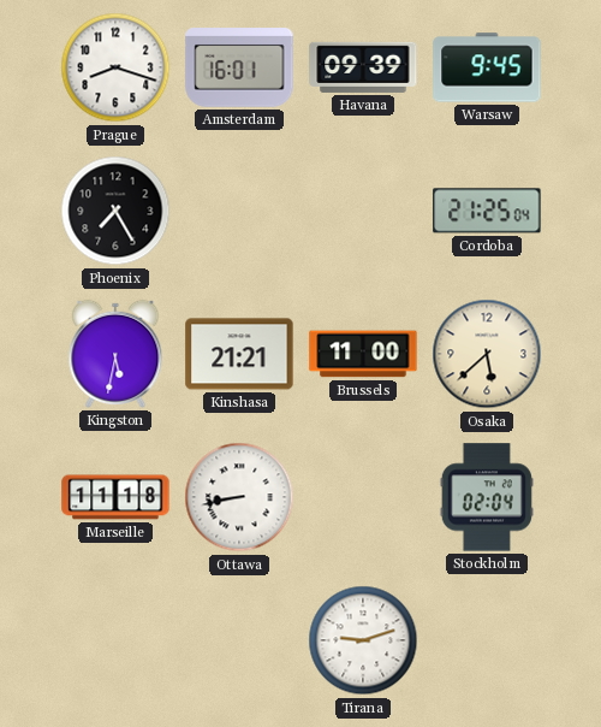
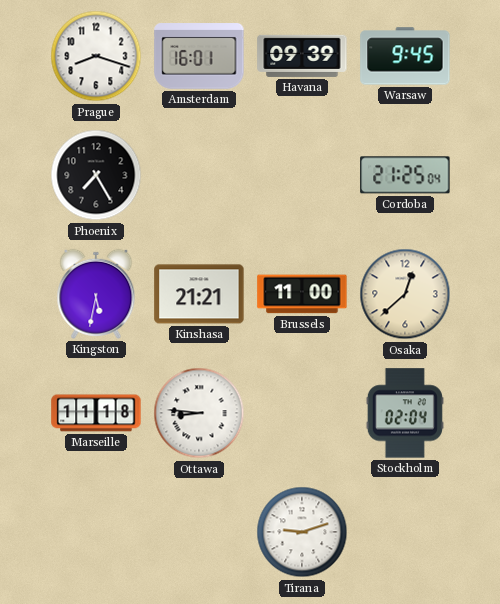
Osaka: 5:38 -> 12:38
Ottawa: 8:43 -> 8:46
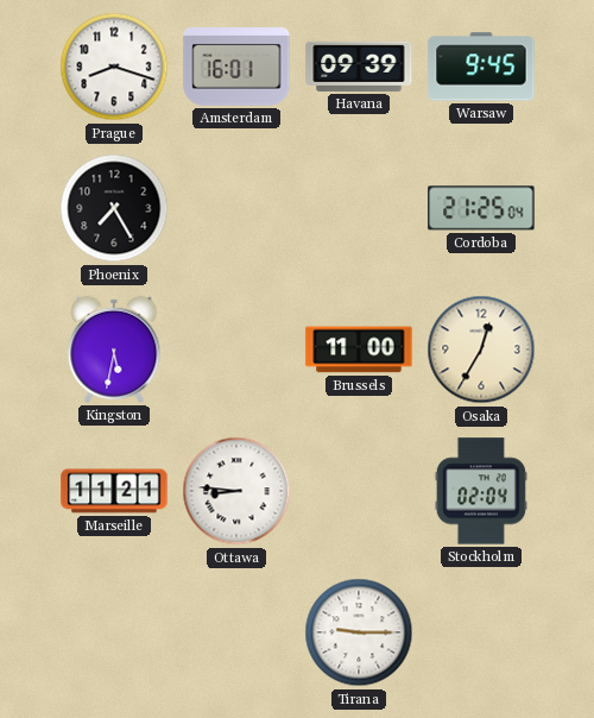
Kinshasa: 21:21 -> none
Osaka: 12:38 -> 12:35
Marseille: 11:18 -> 11:21
Tirana: 9:12 -> 9:15
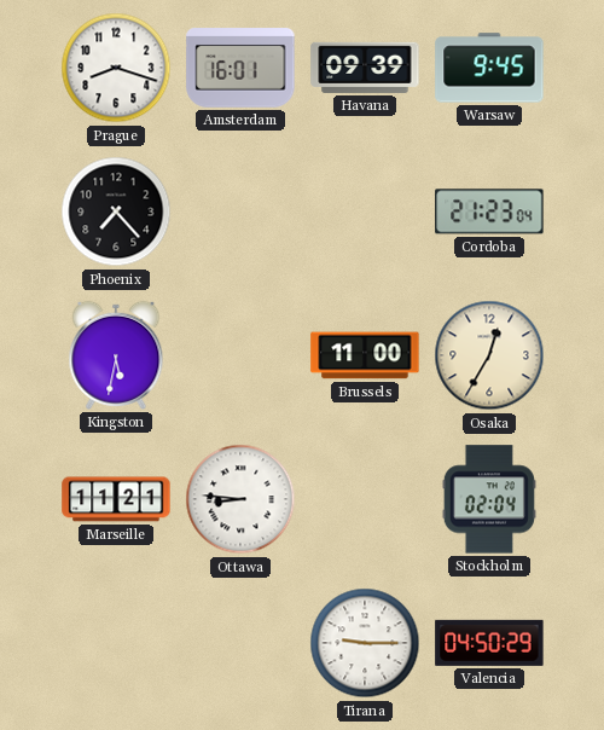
Phoenix: 7:25 -> 7:23
Cordoba: 21:25 -> 21:23
Valencia: none -> 04:50
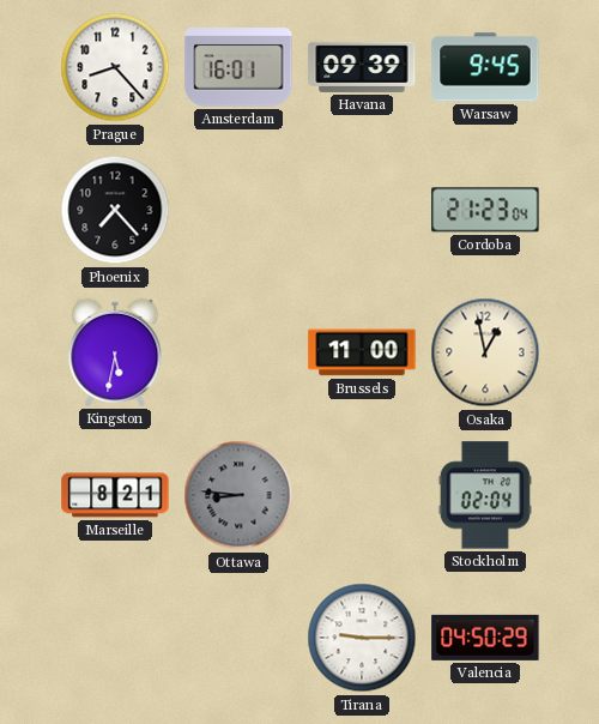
Prague: 8:18 -> 8:23
Osaka: 12:35 -> 12:58
Marseille: 11:21 -> 8:21
Ottawa dial: white -> grey
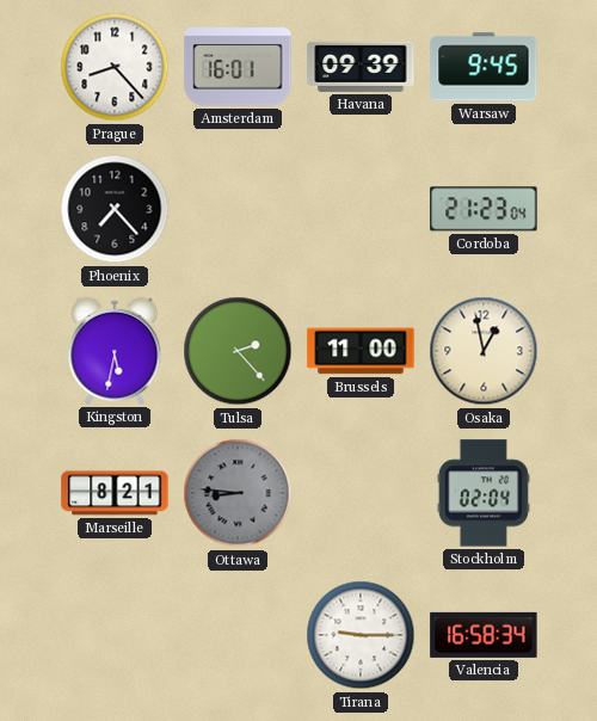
Tulsa: none -> 2:23
Valencia: 04:50 -> 16:58
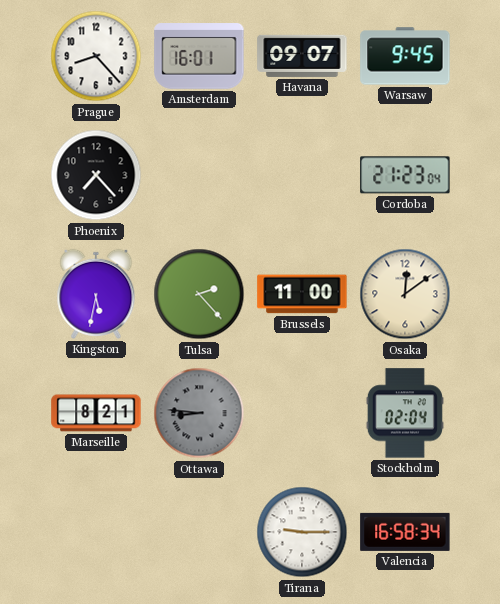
Havana: 09:39 -> 09:07
Osaka: 12:58 -> 12:09
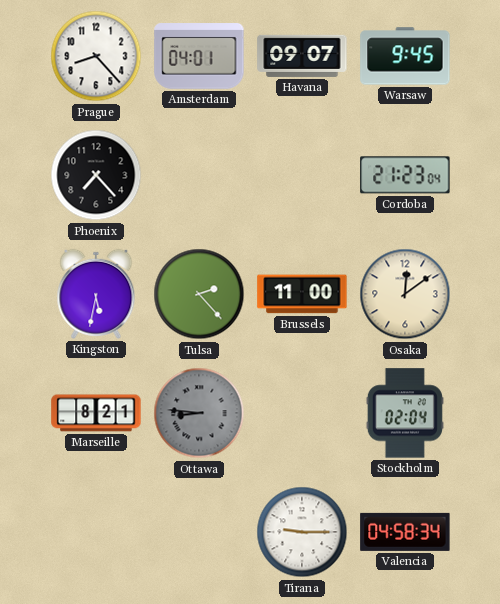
Amsterdam: 16:01 -> 04:01
Valencia: 16:58 -> 04:58
